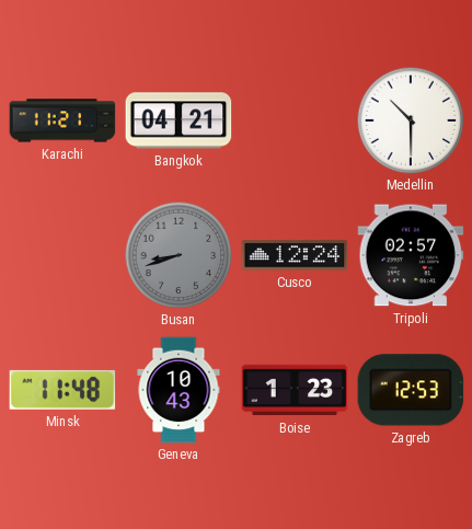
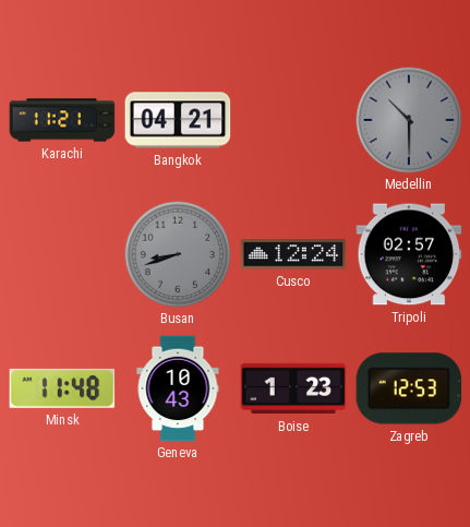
Medellin dial: white -> grey
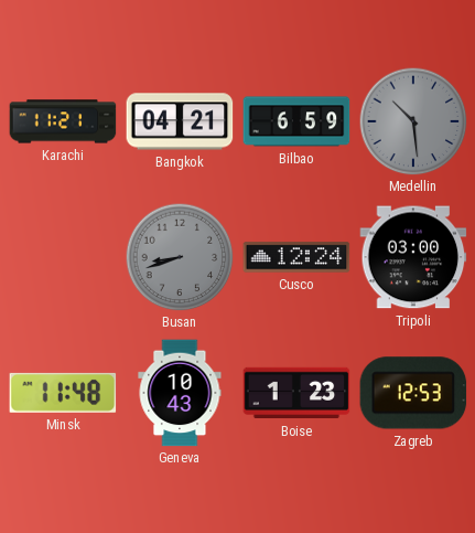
Bilbao: none -> 6:59
Medellin: 10:30 -> 10:29
Tripoli: 02:57 -> 03:00
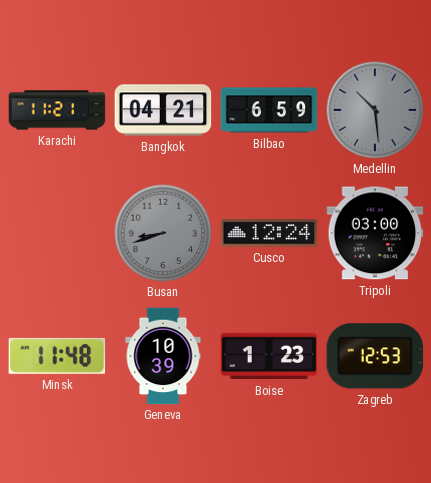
Geneva: 10:43 -> 10:39
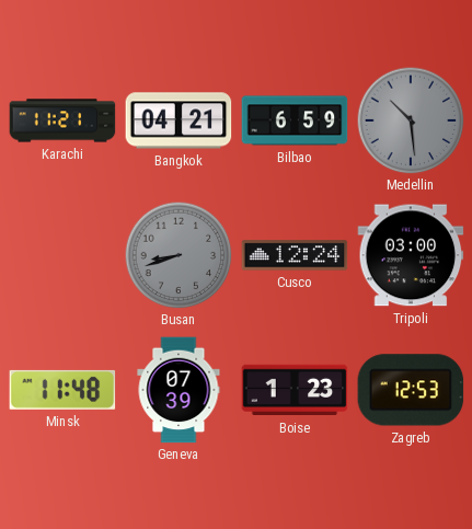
Geneva: 10:39 -> 07:39
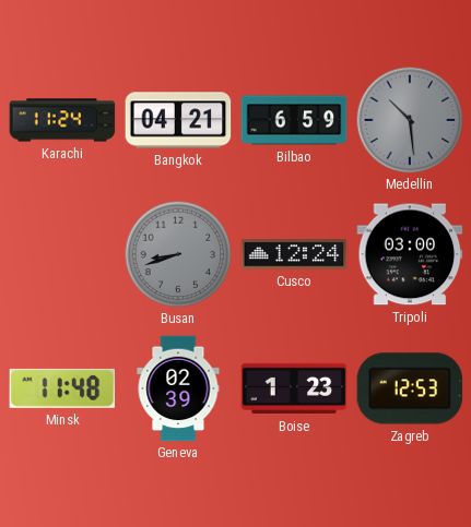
Karachi: 11:21 -> 11:24
Geneva: 07:39 -> 02:39
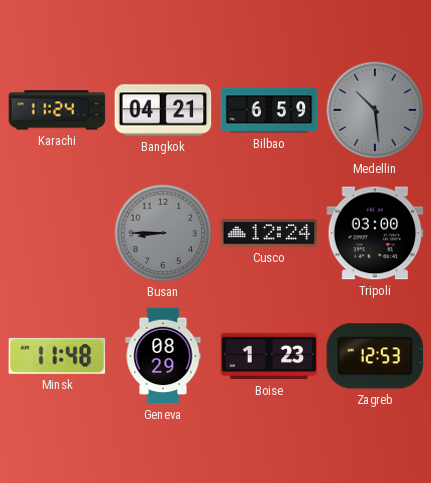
Busan: 8:42 -> 8:45
Geneva: 02:39 -> 08:29
